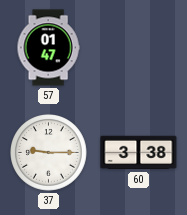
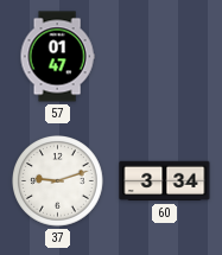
37: 9:15 -> 9:12
60: 3:38 -> 3:34
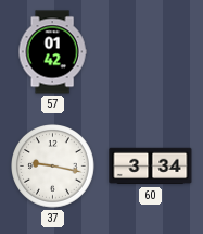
57: 01:47 -> 01:42
37: 9:12 -> 9:17
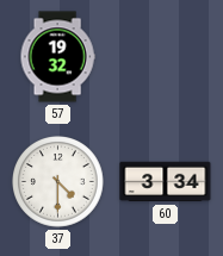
57: 01:42 -> 19:32
37: 9:17 -> 4:30
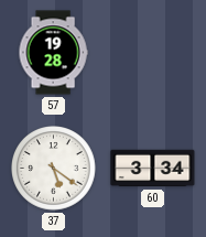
57: 19:32 -> 19:28
37: 4:30 -> 5:21
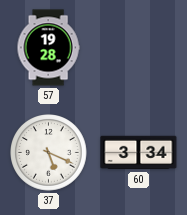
37: 5:21 -> 5:19
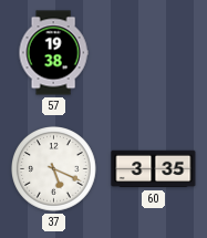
57: 19:28 -> 19:38
60: 3:34 -> 3:35
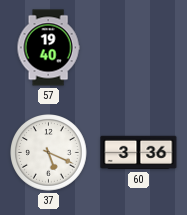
57: 19:38 -> 19:40
60: 3:35 -> 3:36
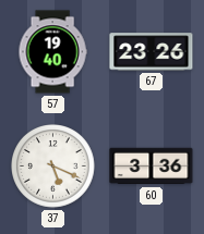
67: none -> 23:26
